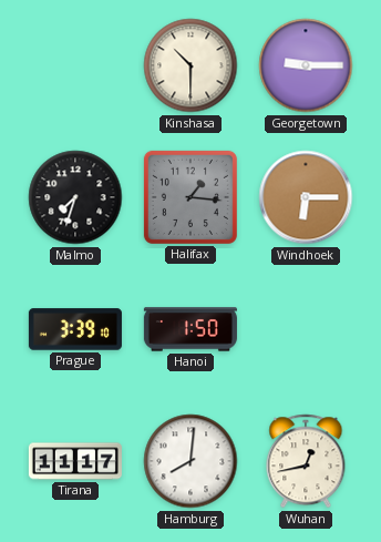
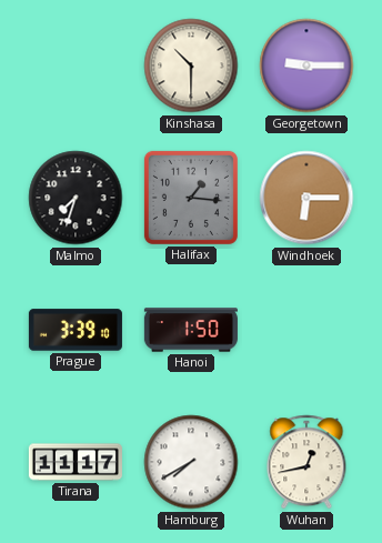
Hamburg: 8:01 -> 7:40
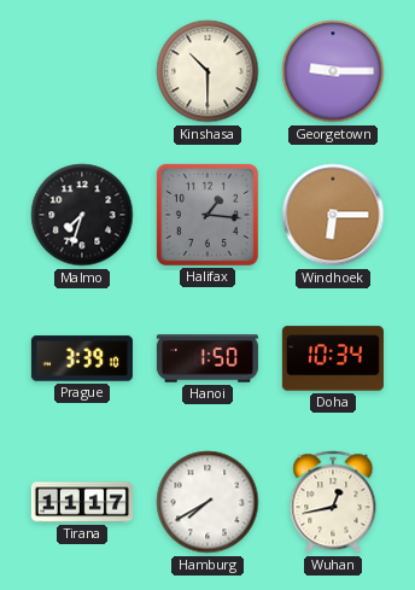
Doha: none -> 10:34
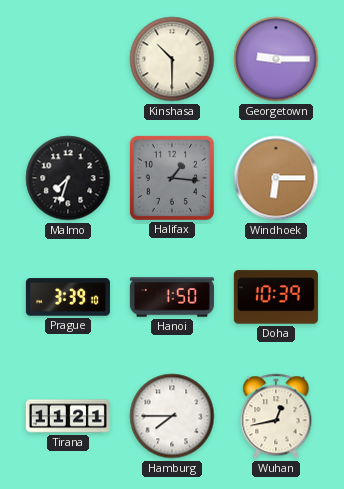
Doha: 10:34 -> 10:39
Tirana: 11:17 -> 11:21
Hamburg: 7:40 -> 7:45
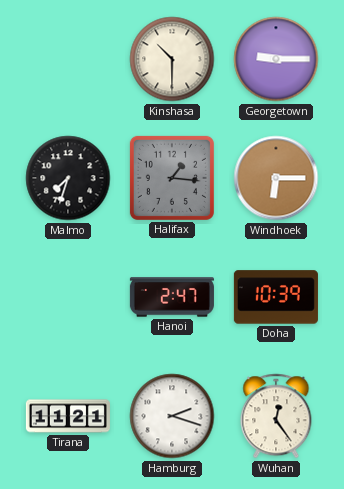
Prague: 3:39 -> none
Hanoi: 1:50 -> 2:47
Hamburg: 7:45 -> 2:18
Wuhan: 12:43 -> 12:24
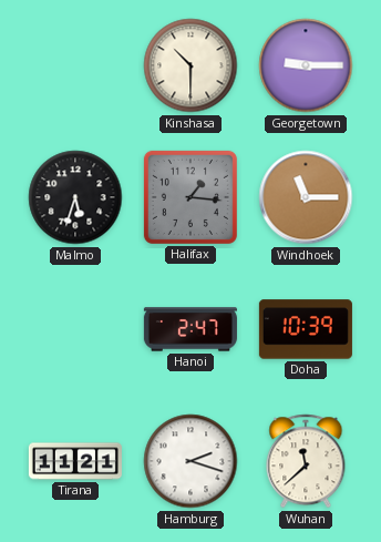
Malmo: 7:33 -> 5:33
Windhoek: 6:15 -> 11:15
Wuhan: 12:24 -> 11:38
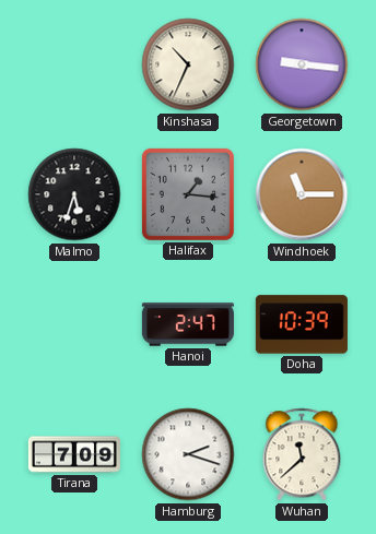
Kinshasa: 10:30 -> 10:34
Georgetown: 9:15 -> 9:16
Tirana: 11:21 -> 7:09
